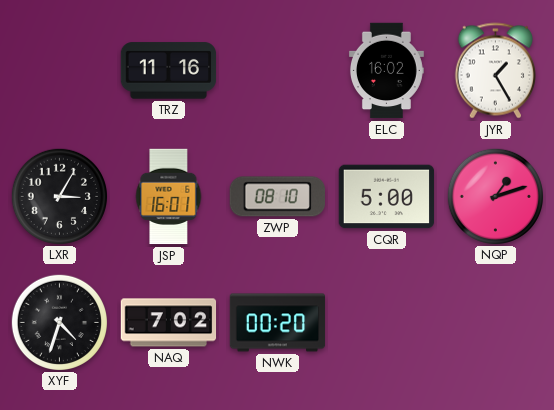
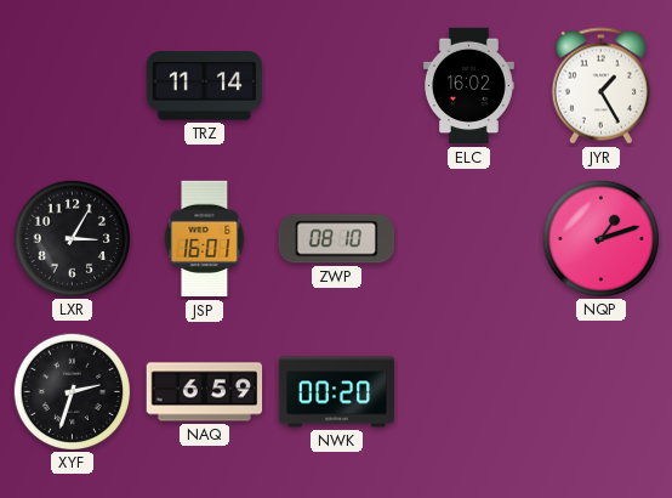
TRZ: 11:16 -> 11:14
CQR: 5:00 -> none
XYF: 4:33 -> 2:33
NAQ: 7:02 -> 6:59
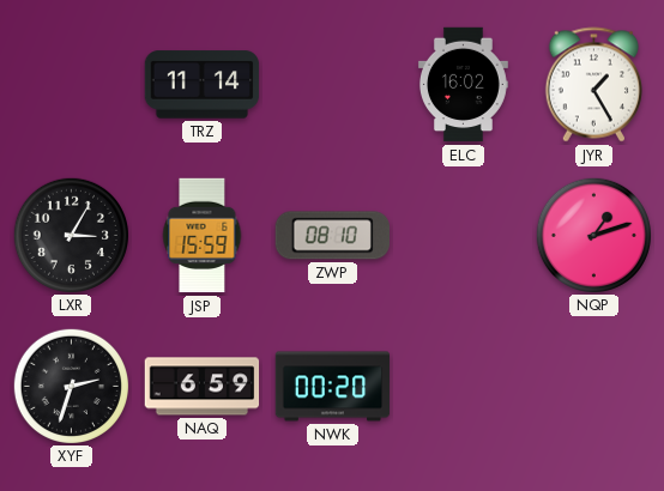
JSP: 16:01 -> 15:59
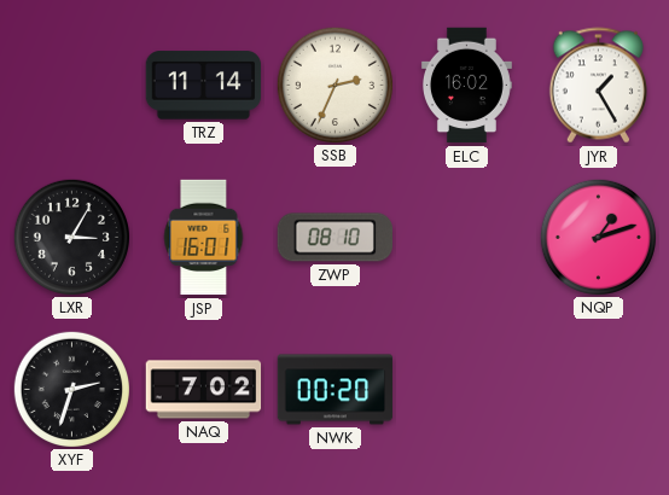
SSB: none -> 2:34
JSP: 15:59 -> 16:01
NAQ: 6:59 -> 7:02
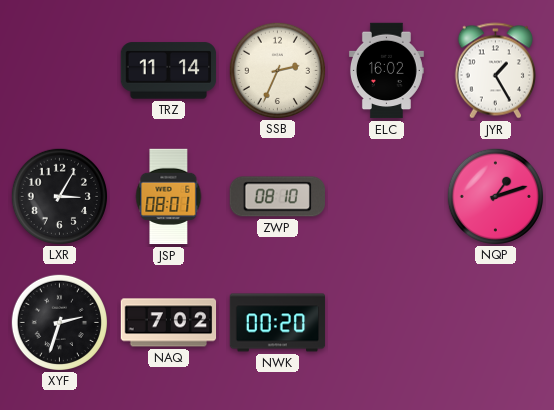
JSP: 16:01 -> 08:01
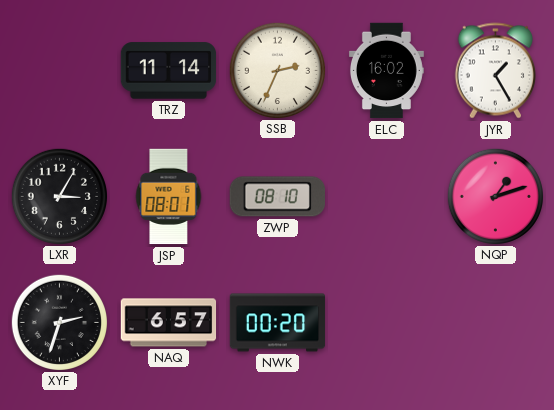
NAQ: 7:02 -> 6:57
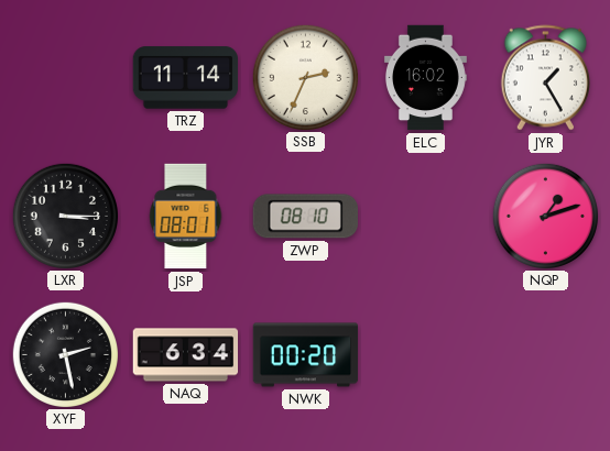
LXR: 3:05 -> 3:15
XYF: 2:33 -> 2:28
NAQ: 6:57 -> 6:34
